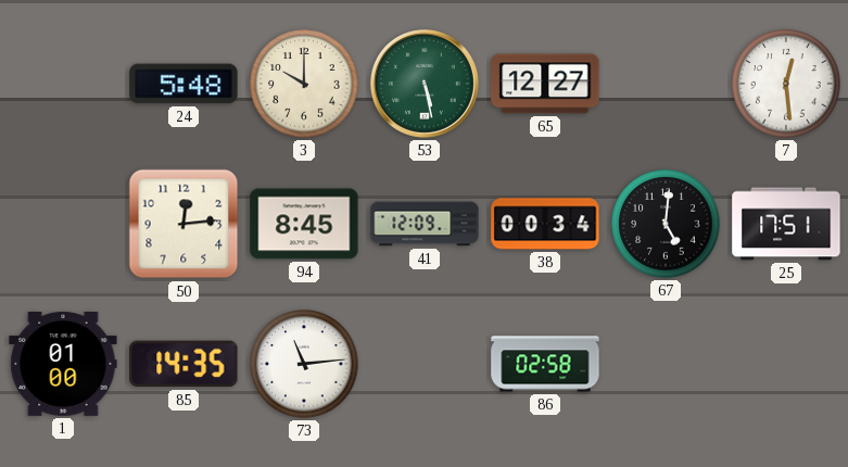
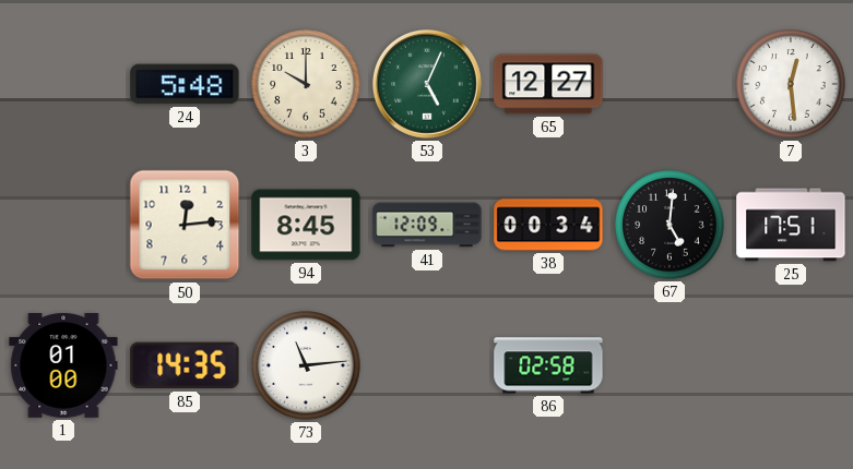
53: 5:28 -> 5:04
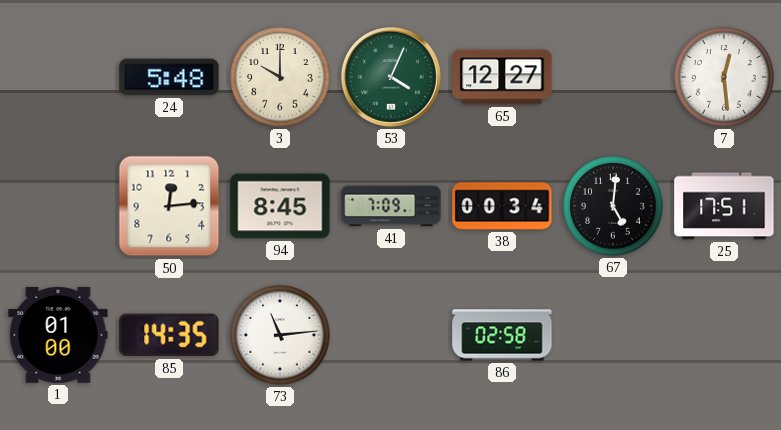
53: 5:04 -> 4:04
41: 12:09 -> 7:09
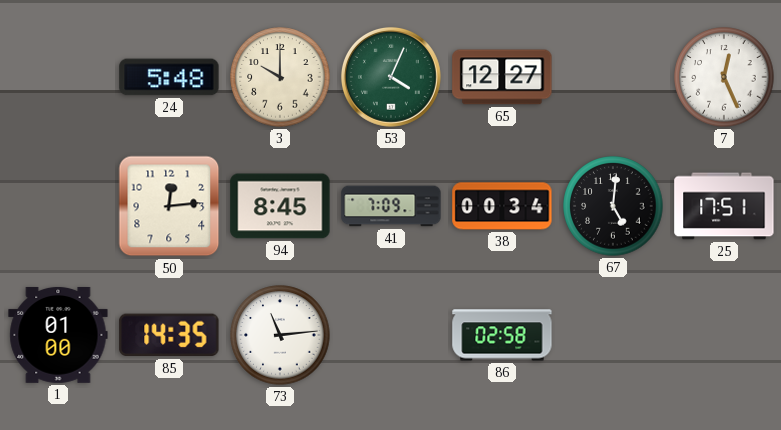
7: 12:29 -> 12:26
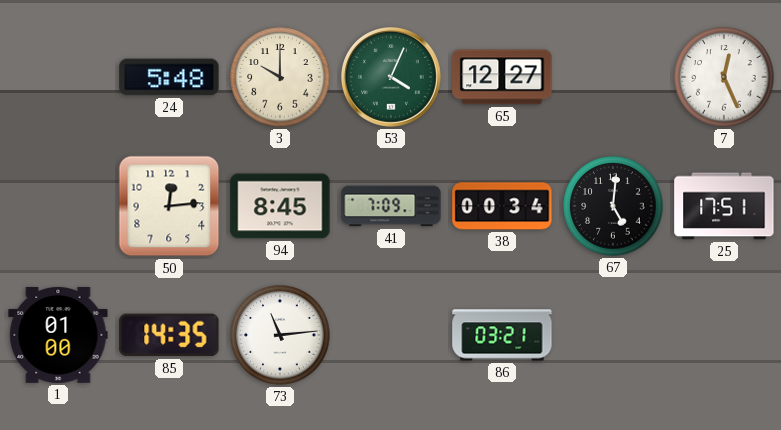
86: 02:58 -> 03:21
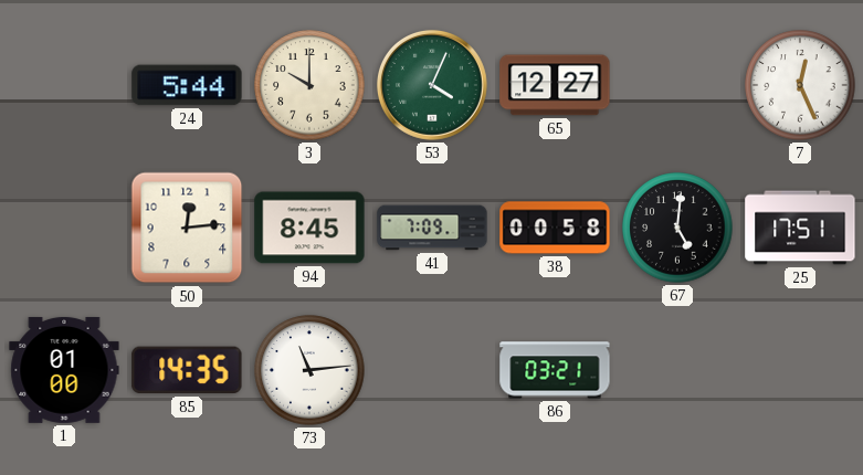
24: 5:48 -> 5:44
38: 00:34 -> 00:58
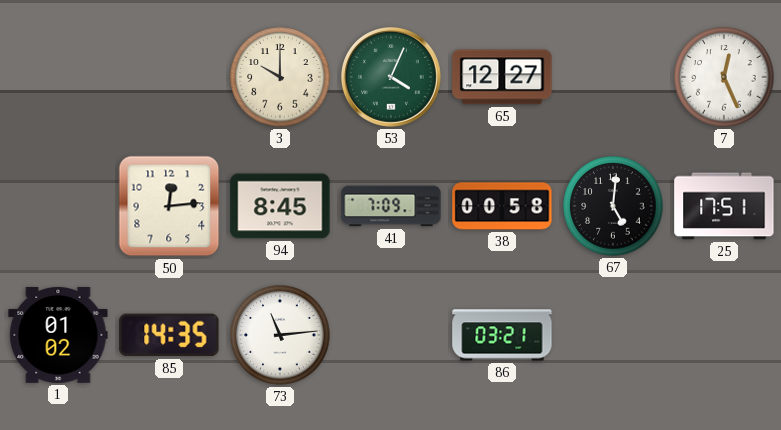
24: 5:44 -> none
1: 01:00 -> 01:02
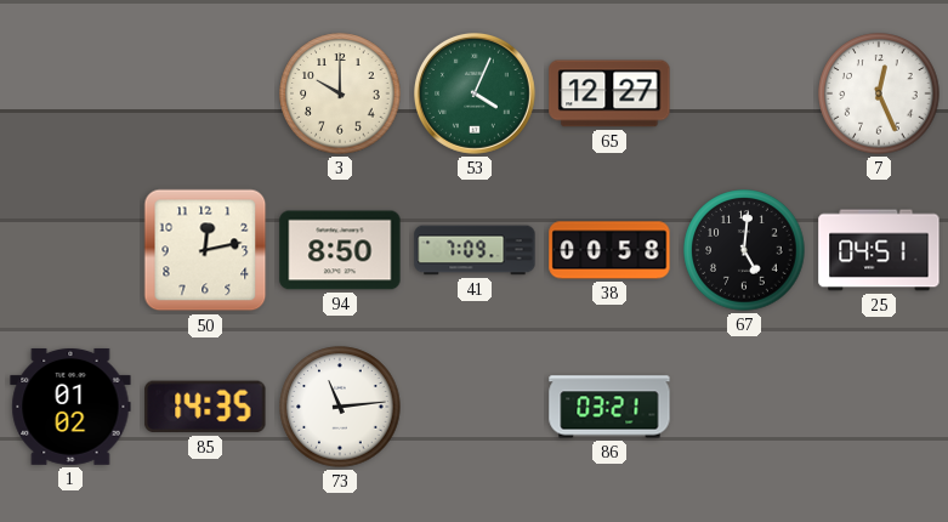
50: 12:14 -> 12:13
94: 8:45 -> 8:50
25: 17:51 -> 04:51
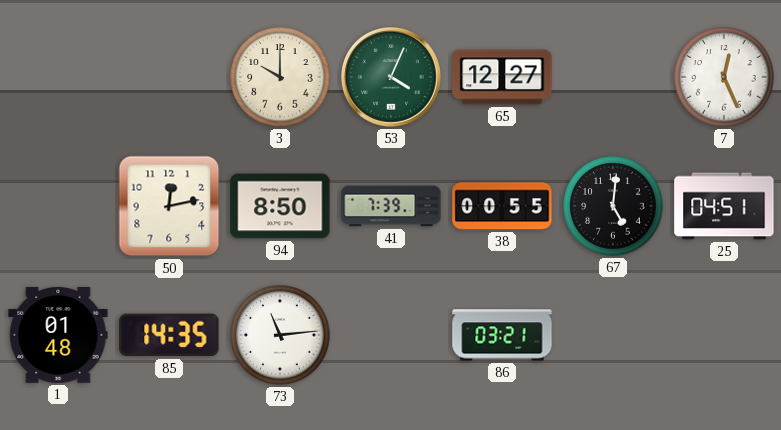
41: 7:09 -> 7:39
38: 00:58 -> 00:55
1: 01:02 -> 01:48
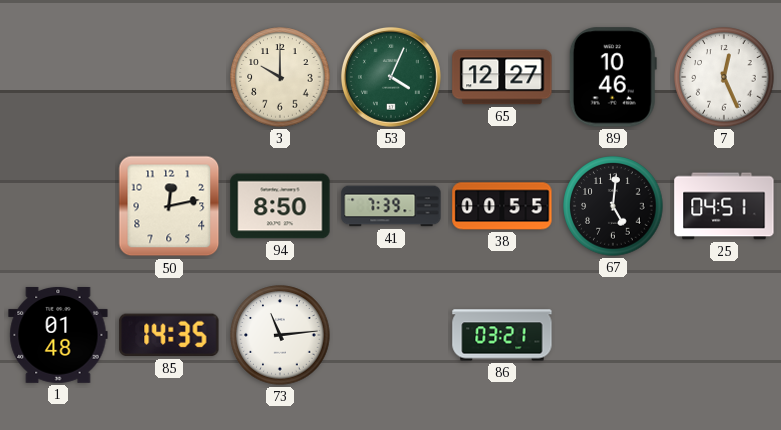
89: none -> 10:46
